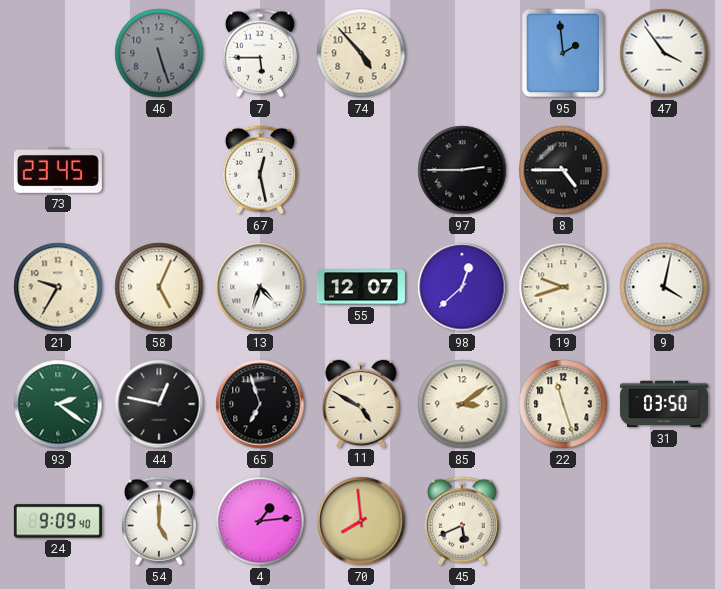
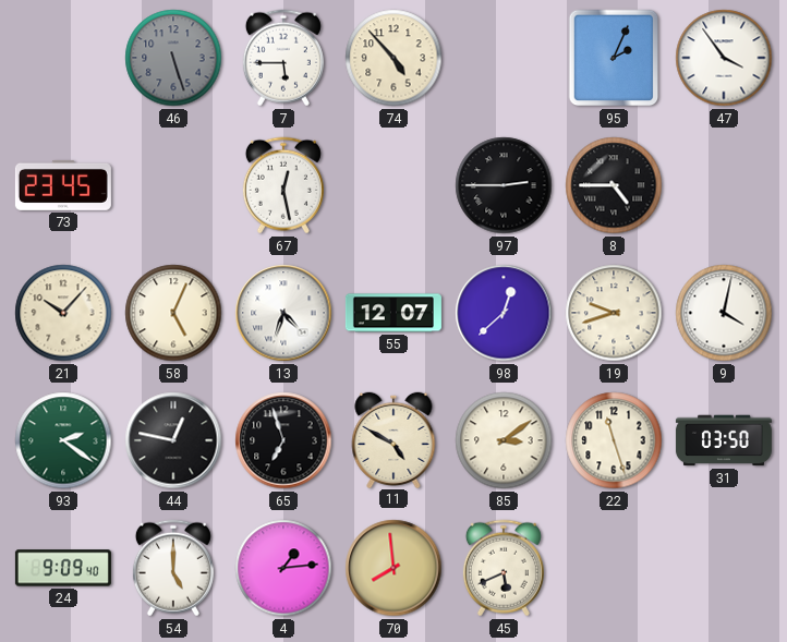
95: 1:59 -> 2:04
21: 9:35 -> 10:07
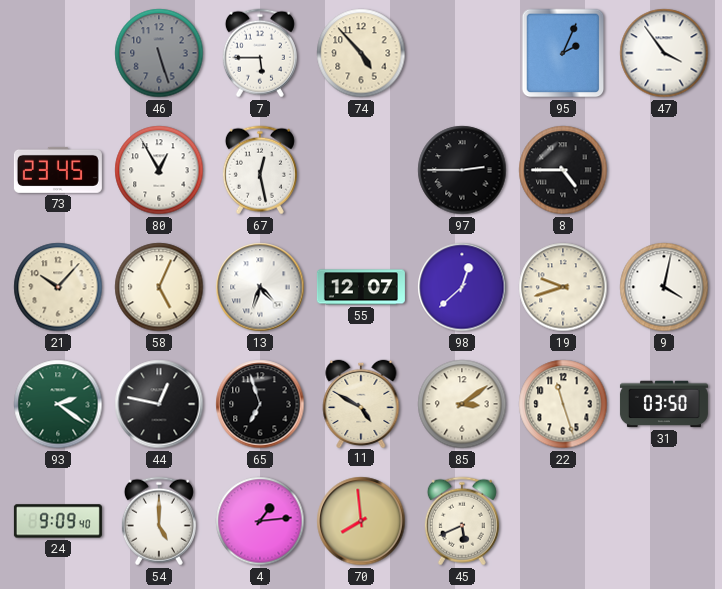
80: none -> 12:55
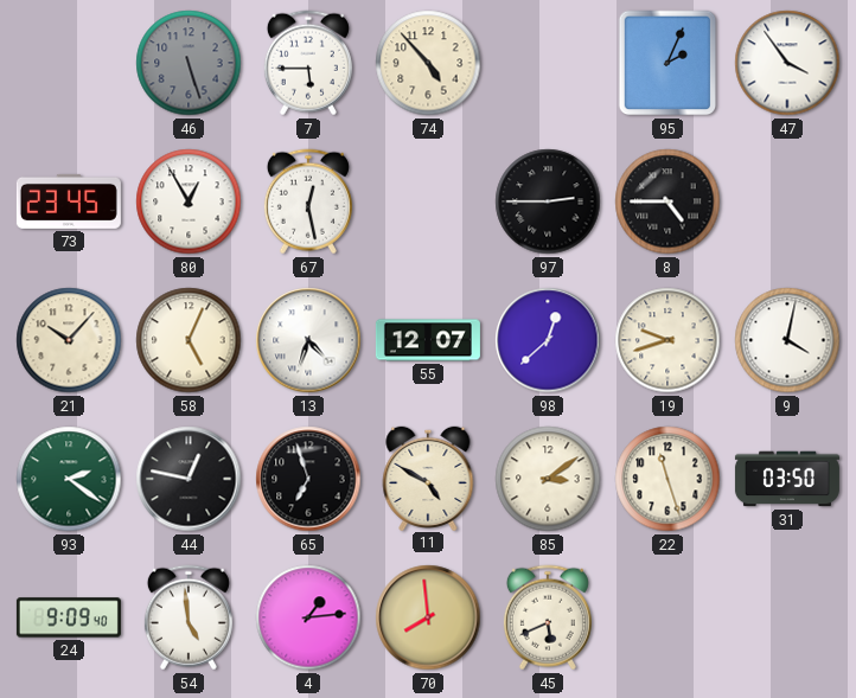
54: 5:00 -> 4:59
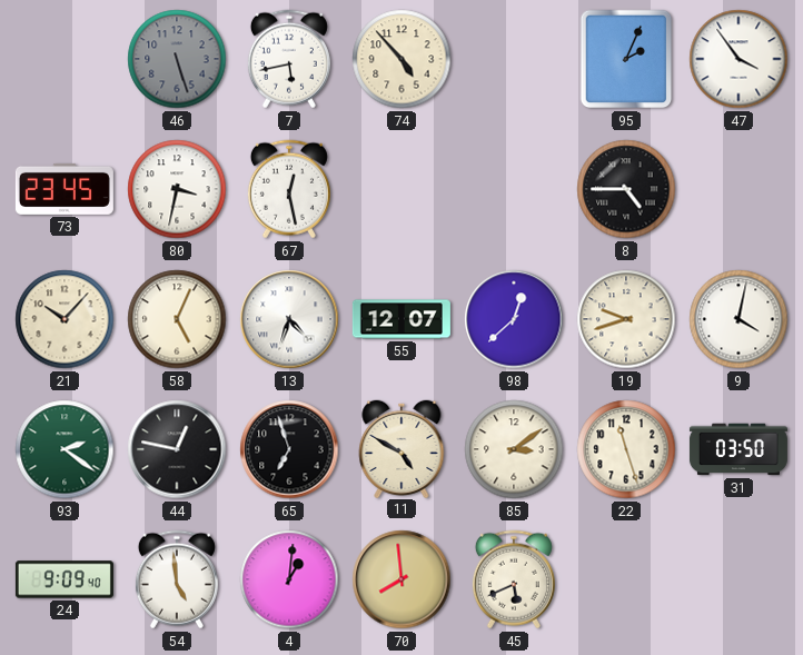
7: 5:45 -> 5:43
80: 12:55 -> 3:32
97: 2:45 -> none
4: 1:14 -> 1:01
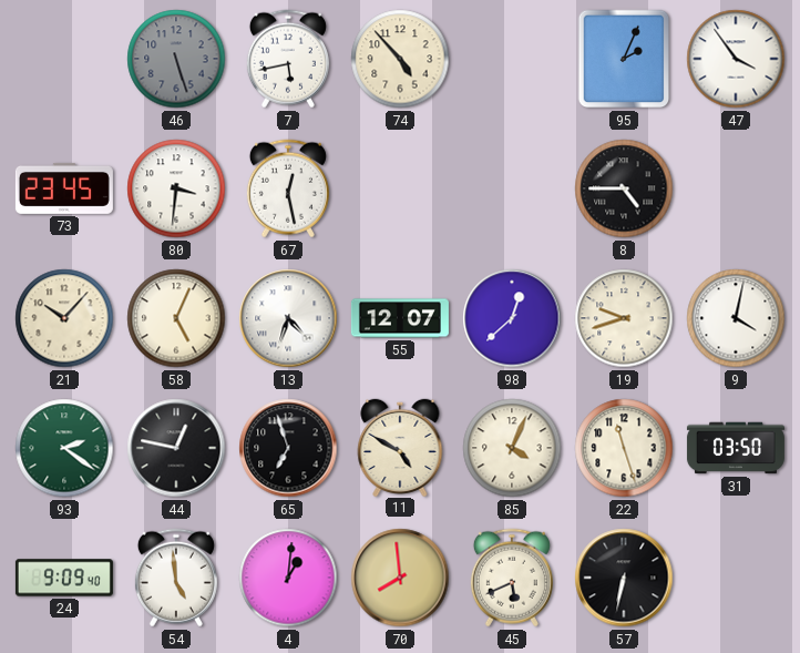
80: 3:32 -> 3:31
85: 3:09 -> 4:04
57: none -> 6:32
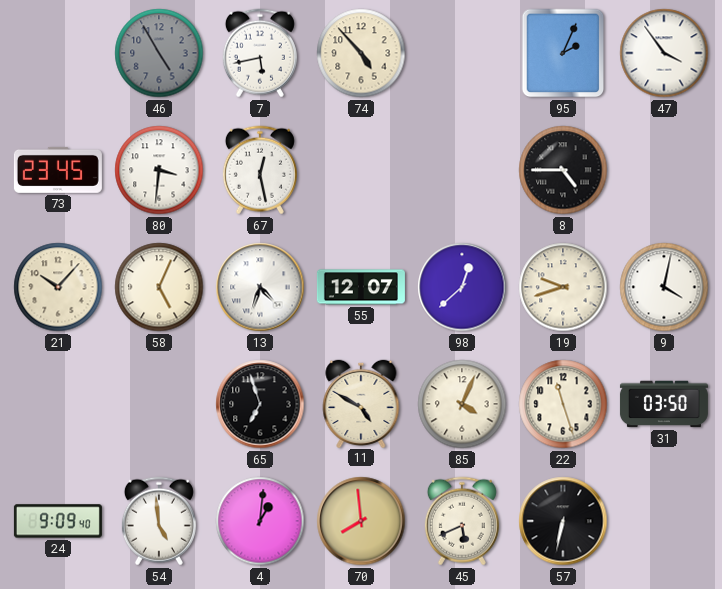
46: 5:27 -> 4:55
93: 2:21 -> none
44: 12:47 -> none
